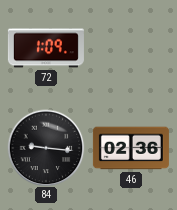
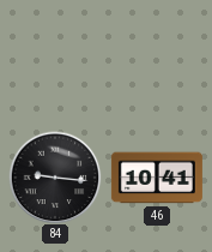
72: 1:09 -> none
46: 02:36 -> 10:41
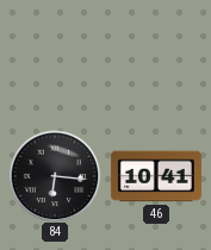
84: 9:16 -> 6:16
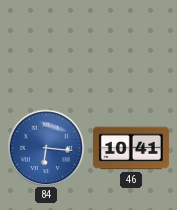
84 dial: black -> blue
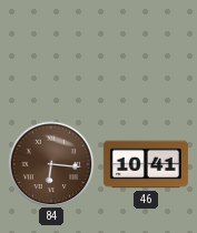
84 dial: blue -> brown
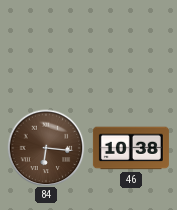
46: 10:41 -> 10:38
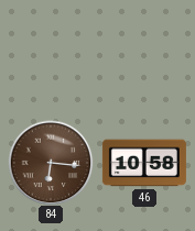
46: 10:38 -> 10:58
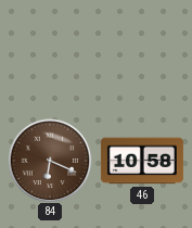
84: 6:16 -> 6:19
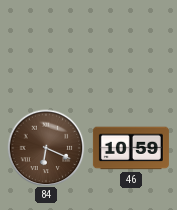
46: 10:58 -> 10:59
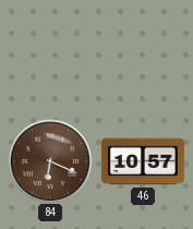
46: 10:59 -> 10:57
